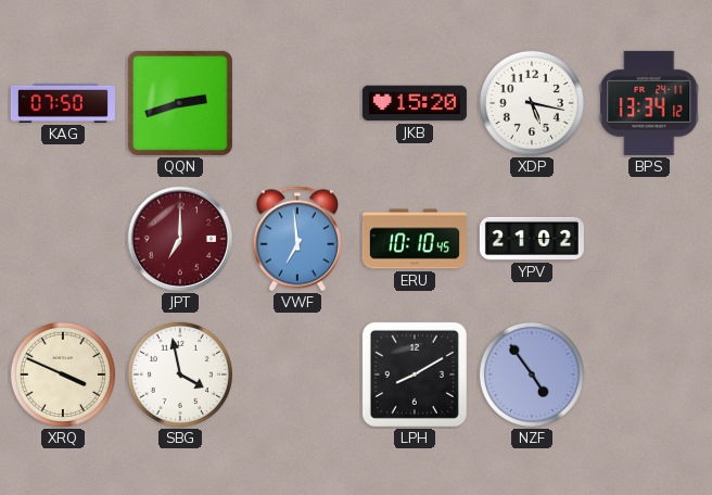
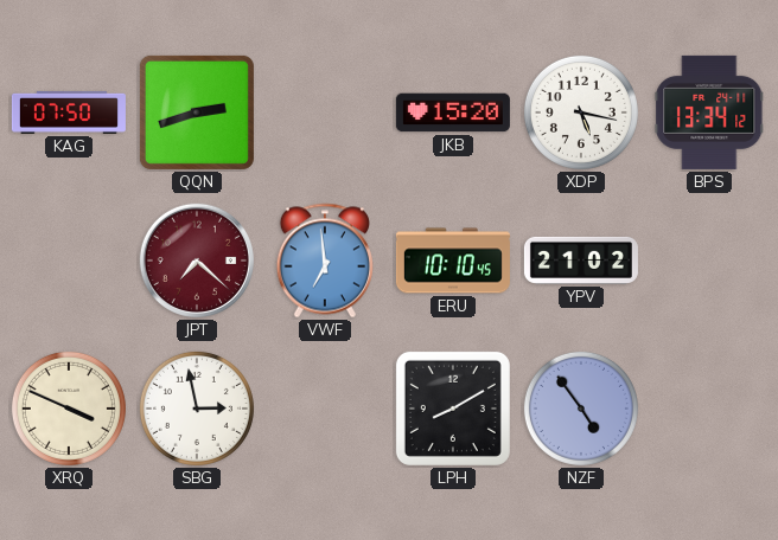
JPT: 7:00 -> 7:22
SBG: 3:58 -> 2:58
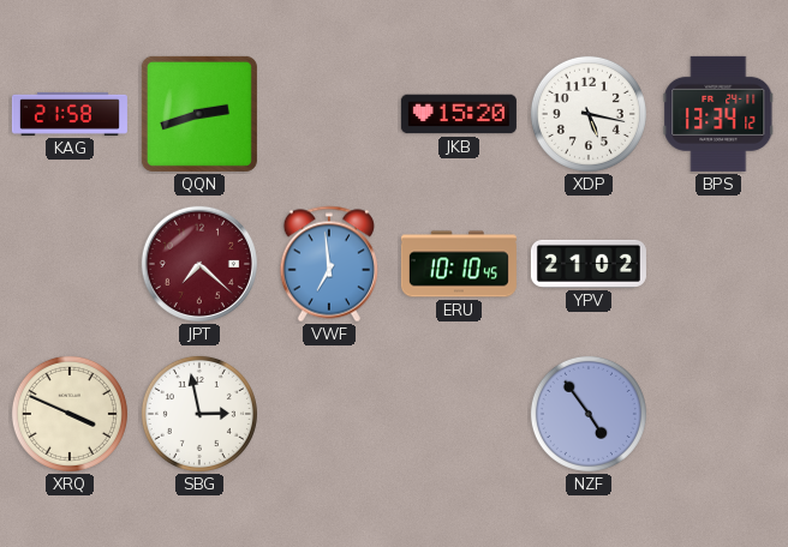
KAG: 07:50 -> 21:58
LPH: 8:10 -> none
